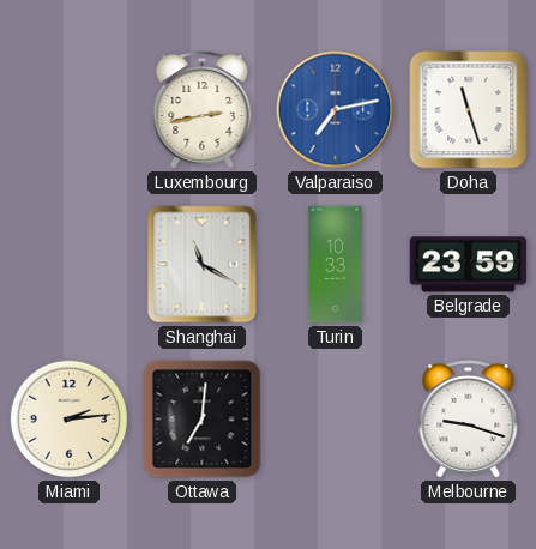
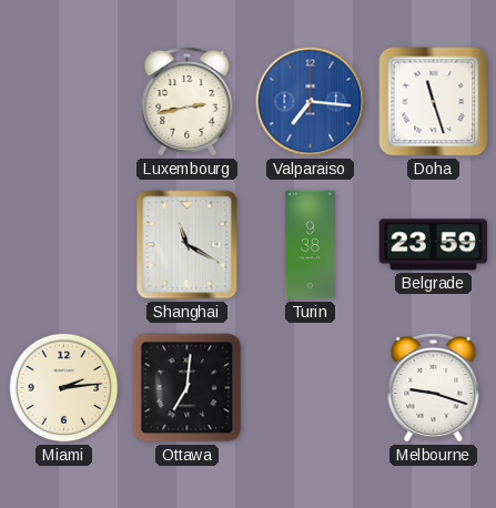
Valparaiso: 7:13 -> 7:16
Turin: 10:33 -> 9:38
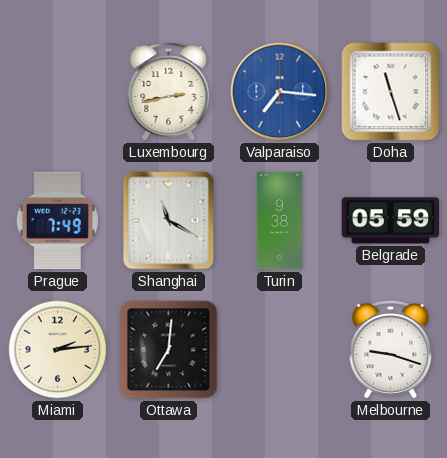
Prague: none -> 7:49
Belgrade: 23:59 -> 05:59
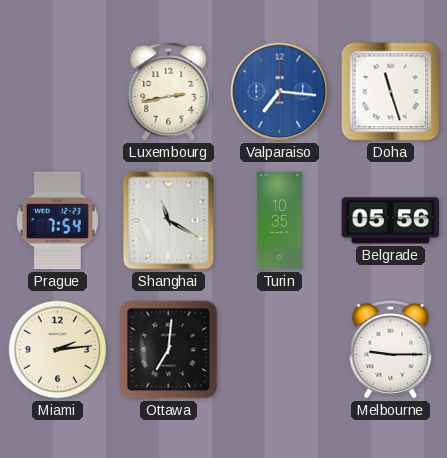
Prague: 7:49 -> 7:54
Turin: 9:38 -> 10:35
Belgrade: 05:59 -> 05:56
Melbourne: 9:18 -> 9:15
